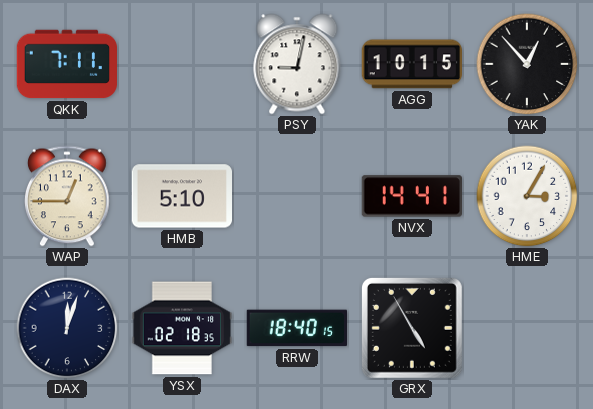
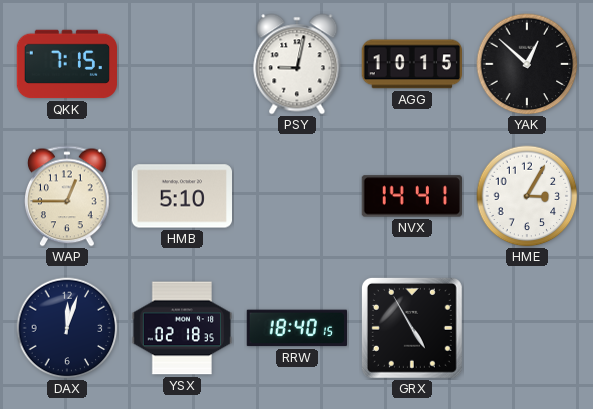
QKK: 7:11 -> 7:15
YAK: 12:53 -> 12:52
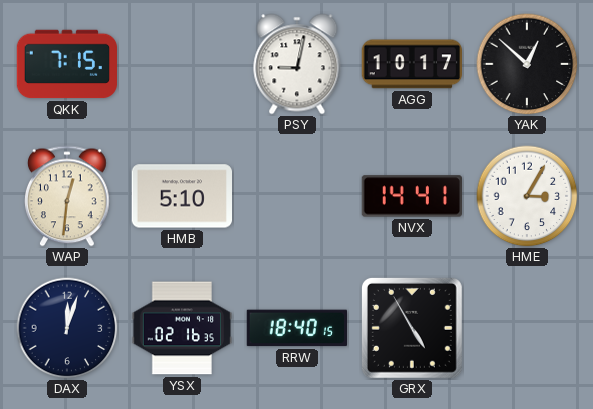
AGG: 10:15 -> 10:17
WAP: 12:45 -> 12:31
YSX: 02:18 -> 02:16
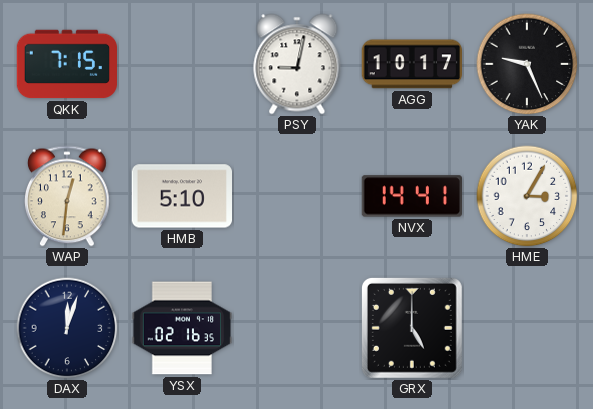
YAK: 12:52 -> 9:26
RRW: 18:40 -> none
GRX: 4:55 -> 5:00
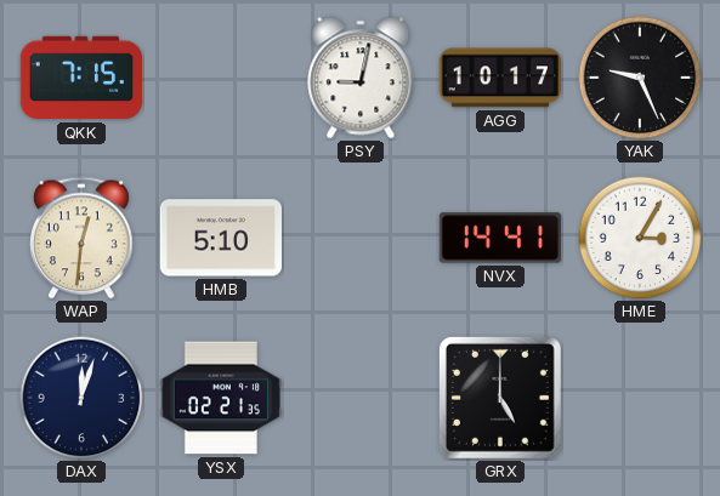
YSX: 02:16 -> 02:21
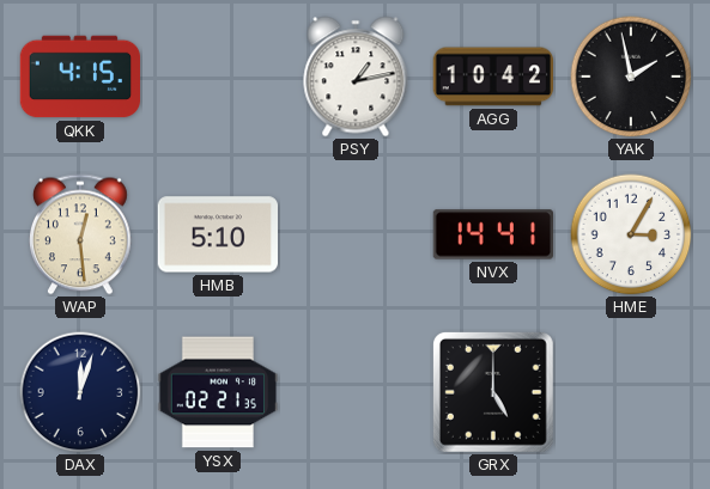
QKK: 7:15 -> 4:15
PSY: 9:02 -> 1:13
AGG: 10:17 -> 10:42
YAK: 9:26 -> 1:58
WAP: 12:31 -> 12:29
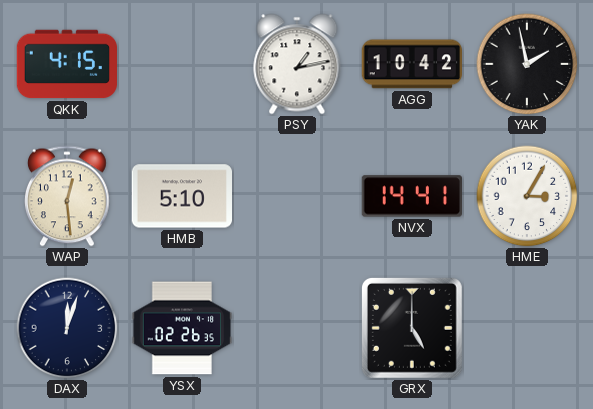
YSX: 02:21 -> 02:26
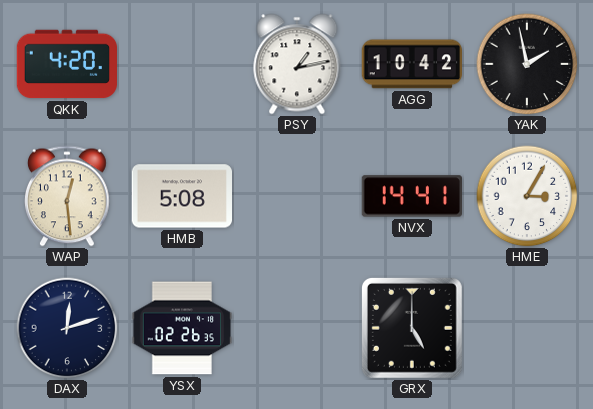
QKK: 4:15 -> 4:20
HMB: 5:10 -> 5:08
DAX: 12:03 -> 12:12
